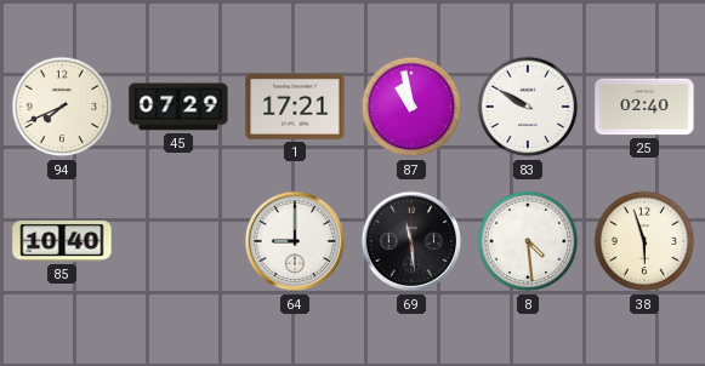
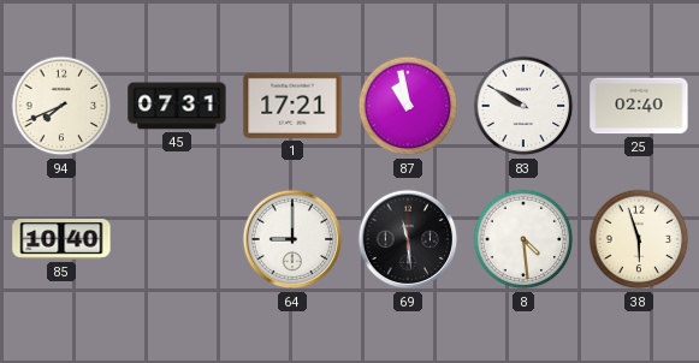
45: 07:29 -> 07:31
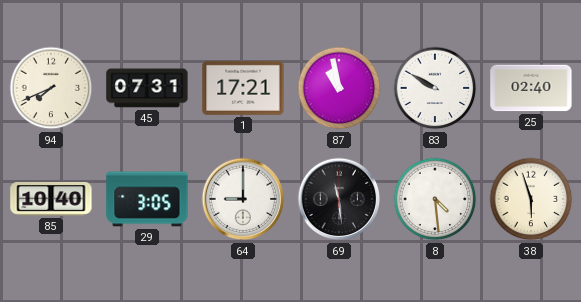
29: none -> 3:05
